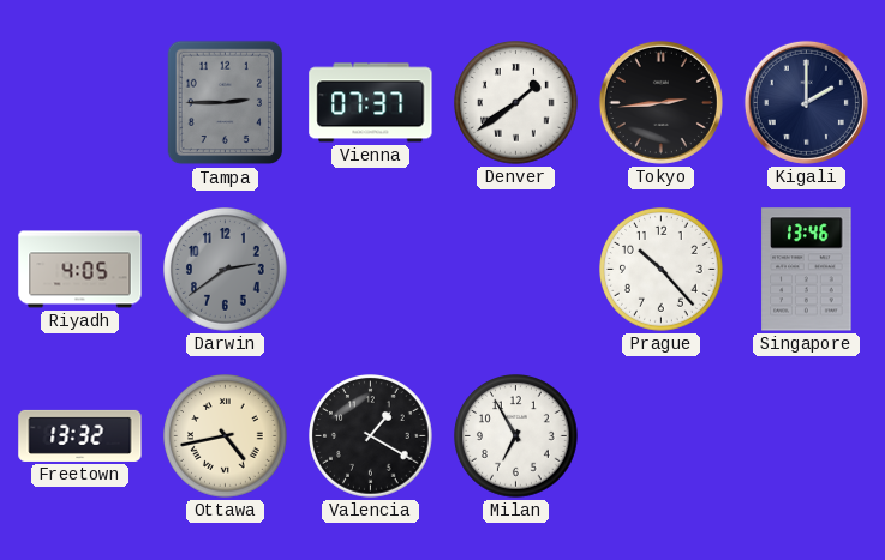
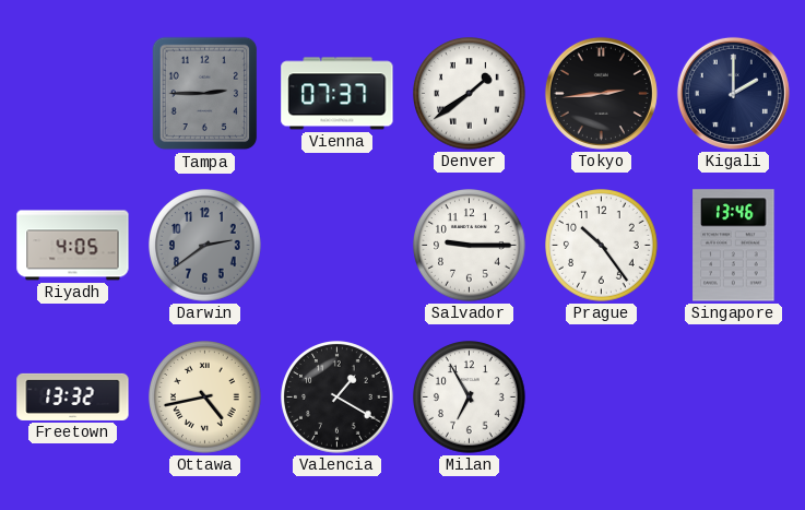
Salvador: none -> 9:15
Prague: 10:23 -> 10:24
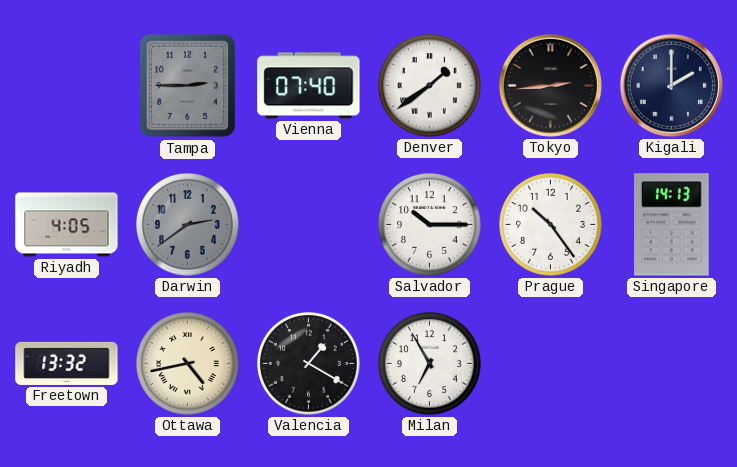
Vienna: 07:37 -> 07:40
Salvador: 9:15 -> 10:15
Singapore: 13:46 -> 14:13
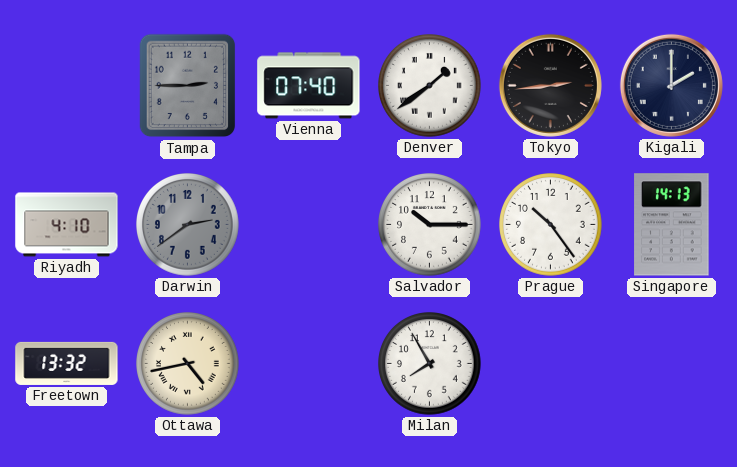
Riyadh: 4:05 -> 4:10
Valencia: 1:20 -> none
Milan: 6:55 -> 7:55
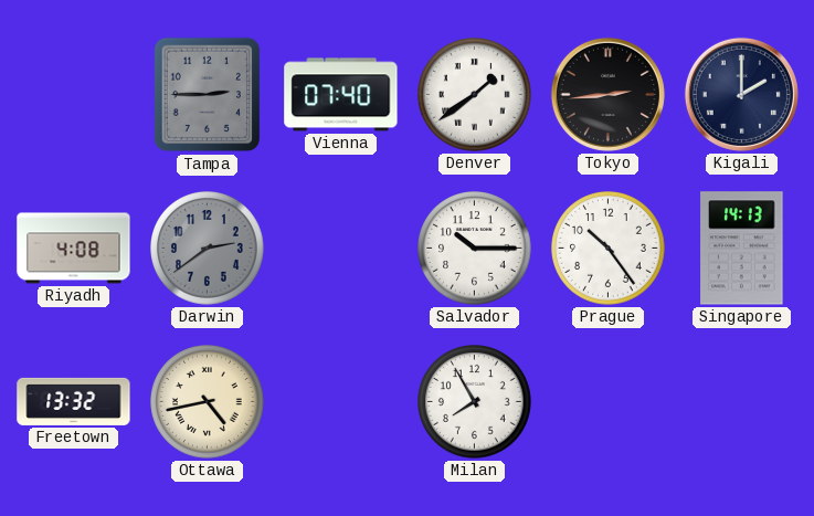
Riyadh: 4:10 -> 4:08
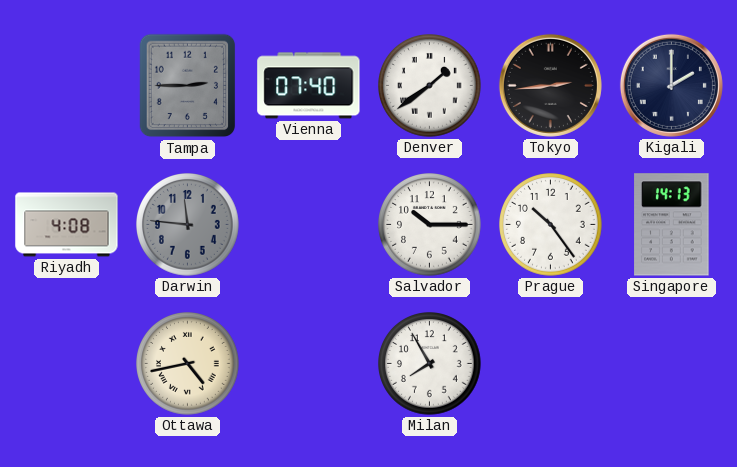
Darwin: 2:39 -> 11:46
Freetown: 13:32 -> none
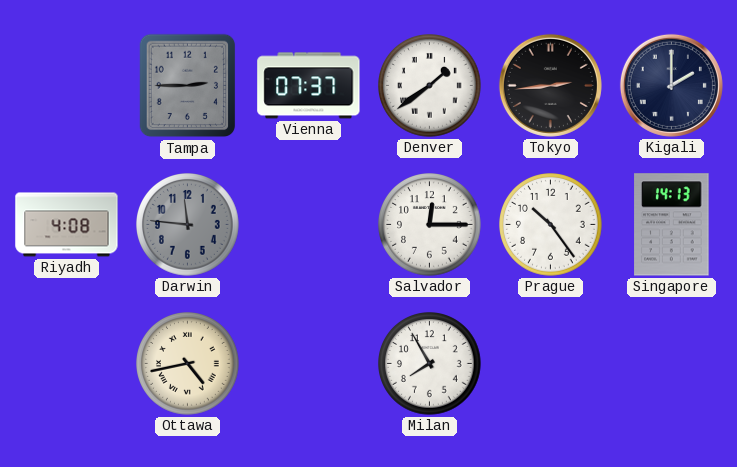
Vienna: 07:40 -> 07:37
Salvador: 10:15 -> 12:15
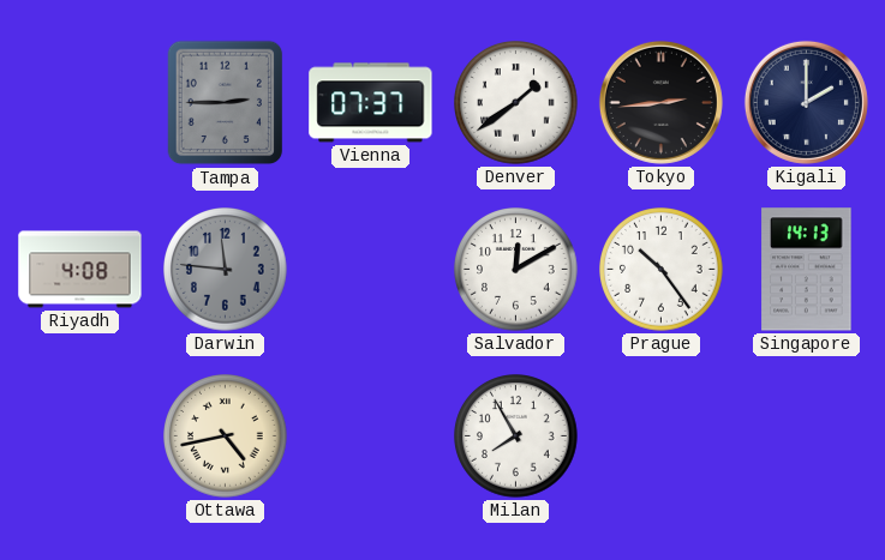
Salvador: 12:15 -> 12:10
